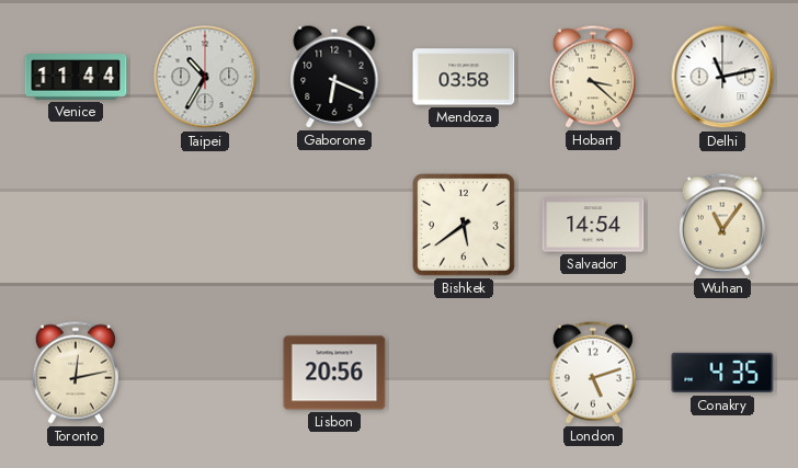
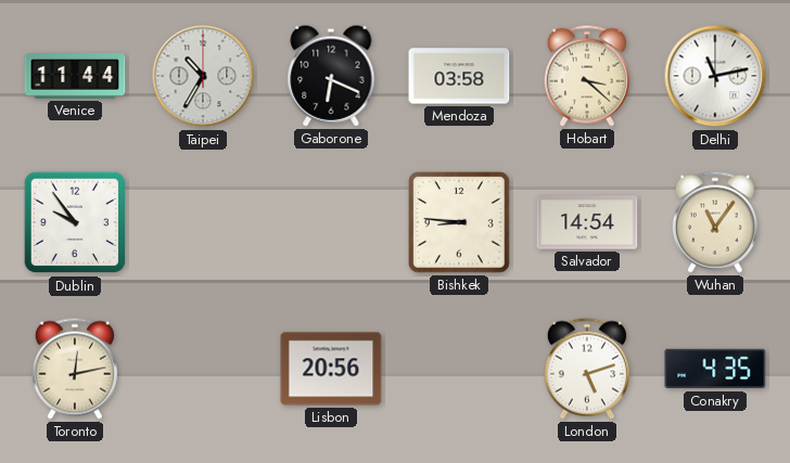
Dublin: none -> 9:54
Bishkek: 5:39 -> 8:46
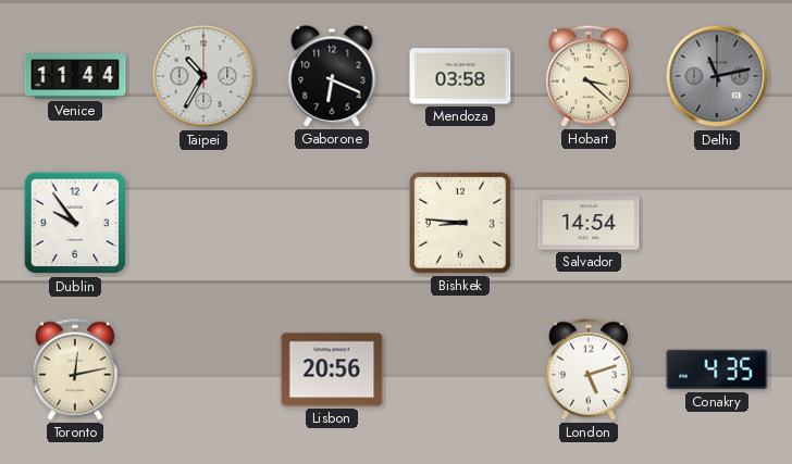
Delhi dial: white -> grey
Wuhan: 11:06 -> none
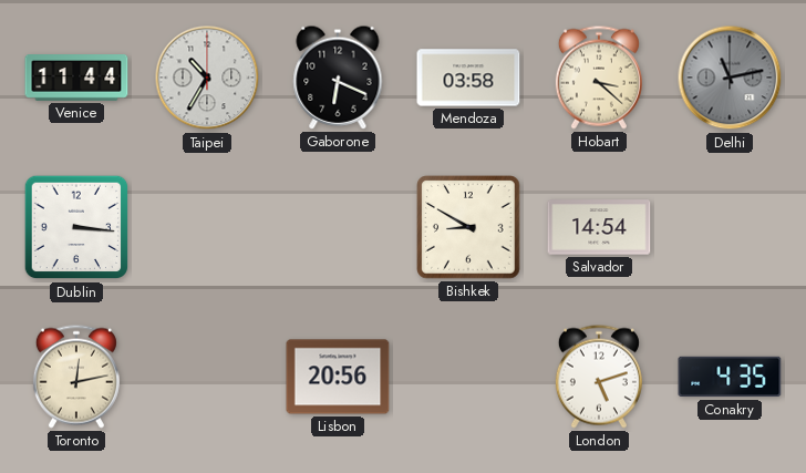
Dublin: 9:54 -> 3:16
Bishkek: 8:46 -> 8:50
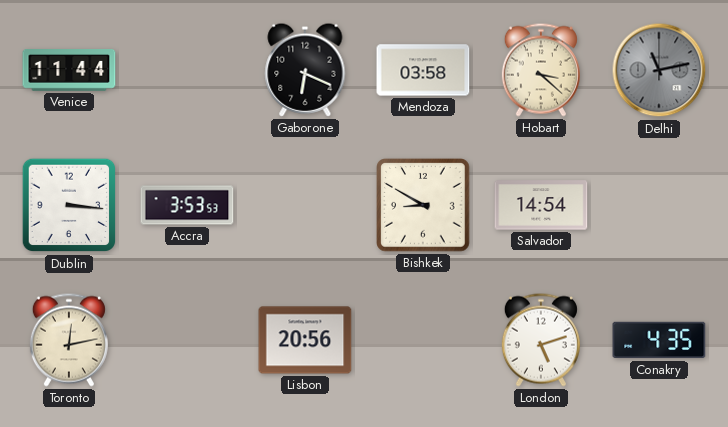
Taipei: 10:35 -> none
Accra: none -> 3:53
